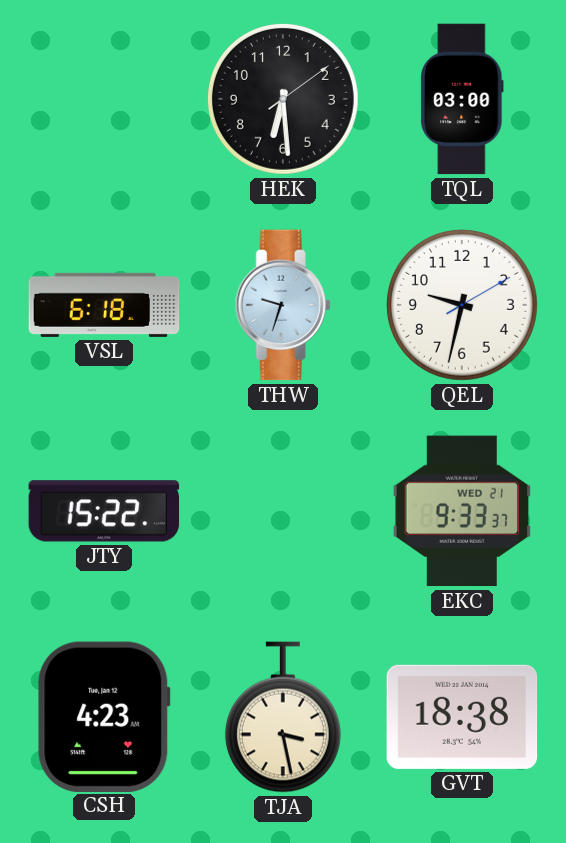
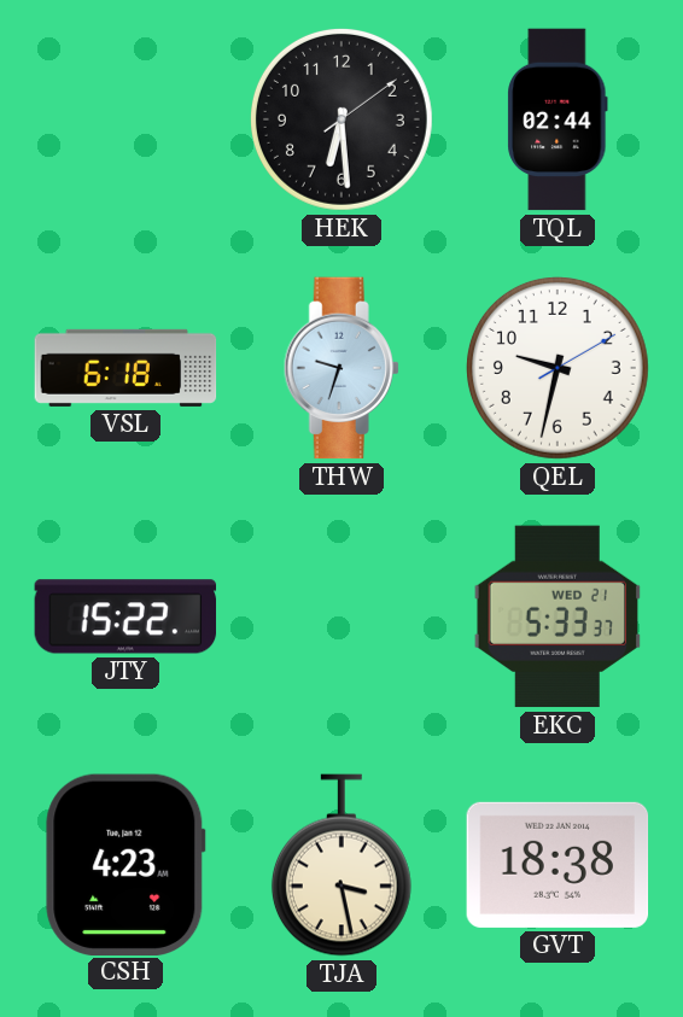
TQL: 03:00 -> 02:44
EKC: 9:33 -> 5:33
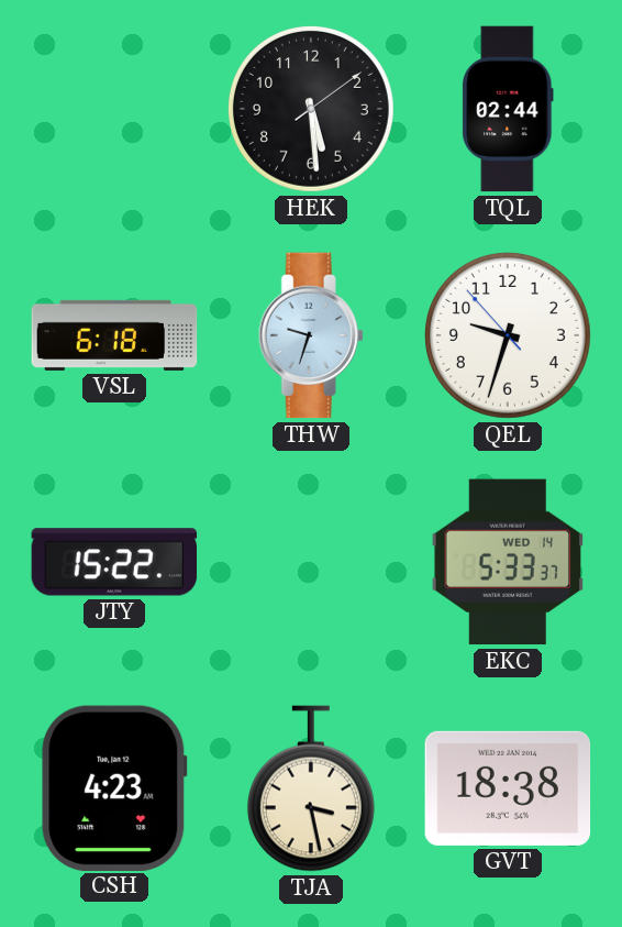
HEK: 6:29 -> 5:29
QEL: 9:32:10 -> 9:32:53
EKC date: WED 21 -> WED 14
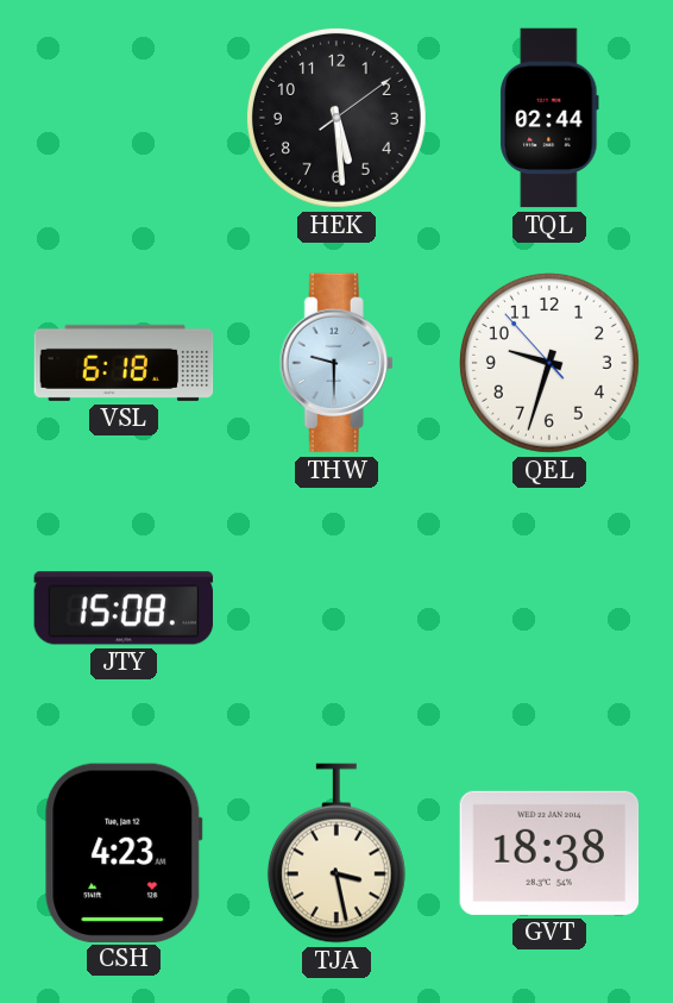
THW: 9:33 -> 9:30
JTY: 15:22 -> 15:08
EKC: 5:33 -> none
